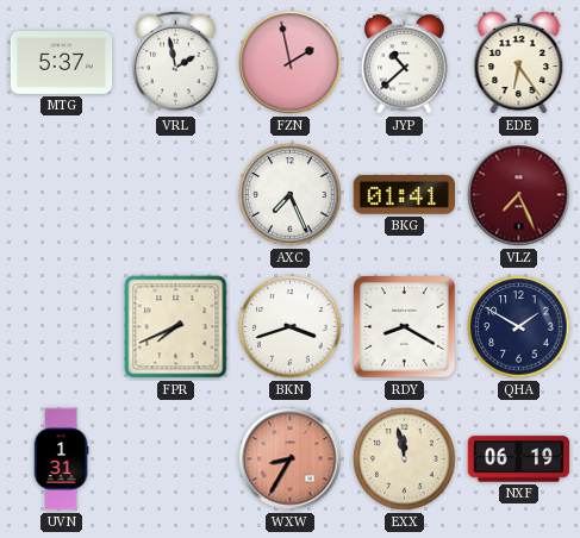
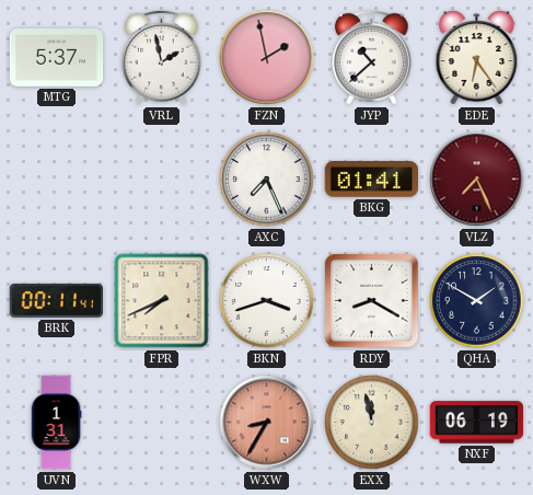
BRK: none -> 00:11
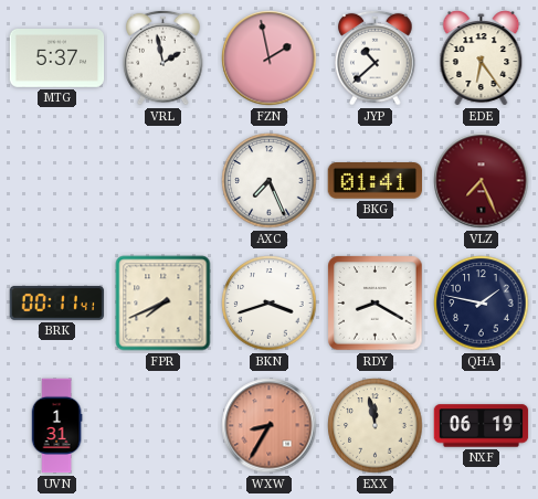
QHA: 1:50 -> 1:47
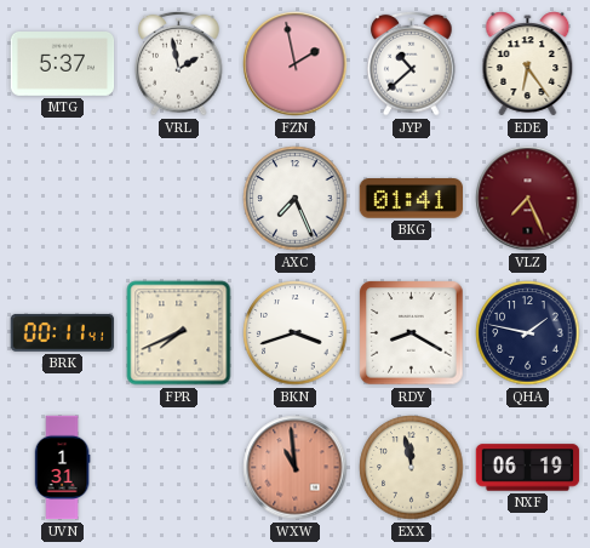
WXW: 8:35 -> 10:59
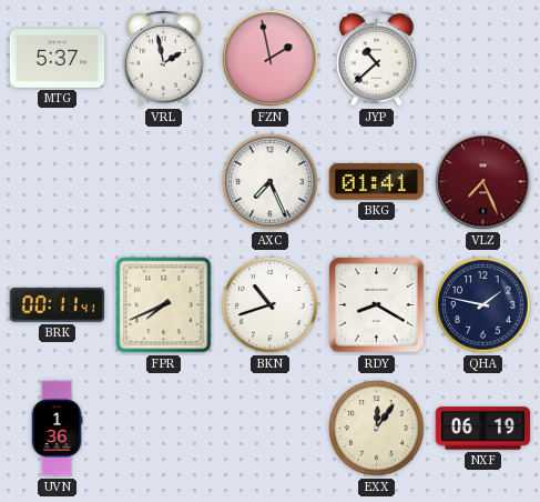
EDE: 6:24 -> none
BKN: 3:42 -> 10:42
UVN: 1:31 -> 1:36
WXW: 10:59 -> none
EXX: 11:58 -> 12:06
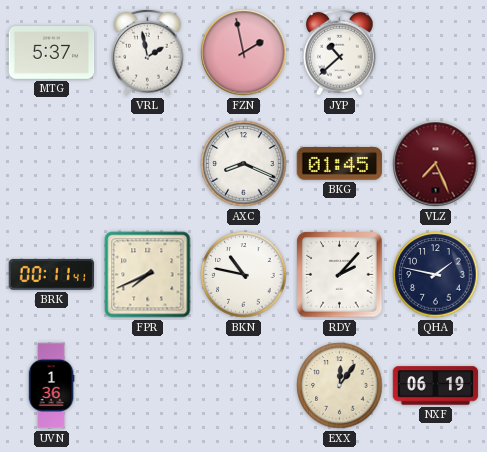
AXC: 7:26 -> 8:19
BKG: 01:41 -> 01:45
BKN: 10:42 -> 10:47
RDY: 8:20 -> 2:07
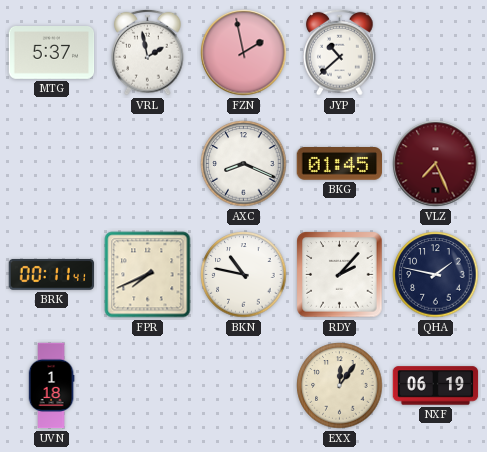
UVN: 1:36 -> 1:18
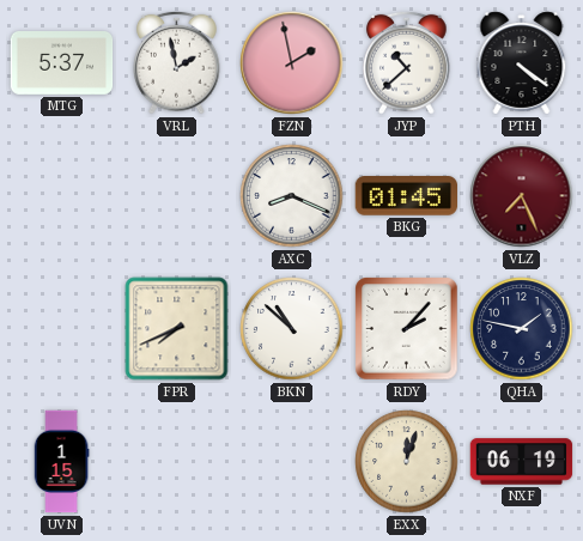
PTH: none -> 4:21
BRK: 00:11 -> none
BKN: 10:47 -> 10:52
UVN: 1:18 -> 1:15
EXX: 12:06 -> 12:03
